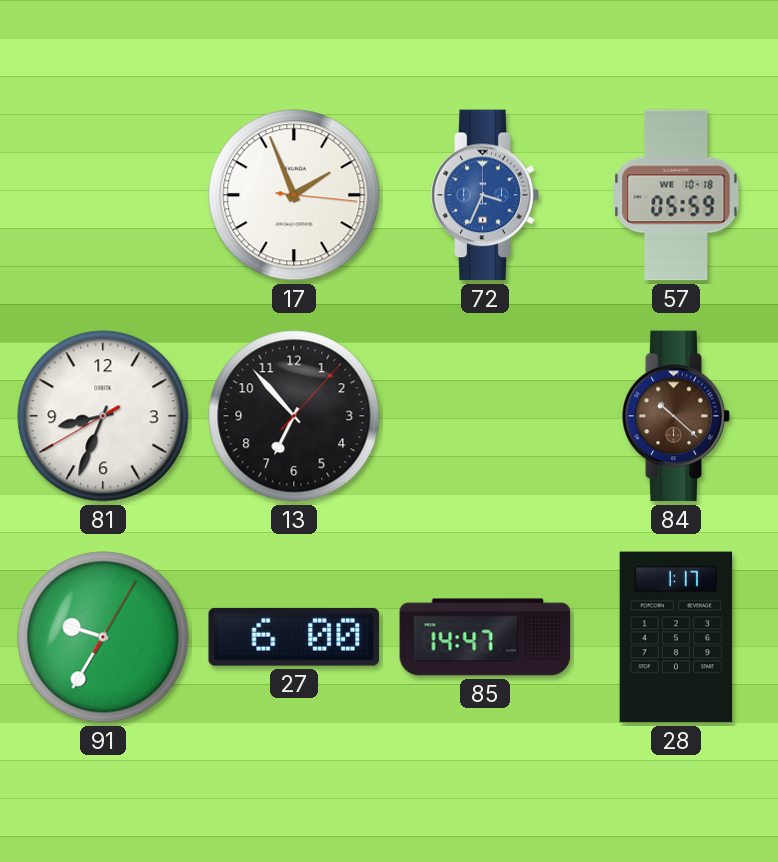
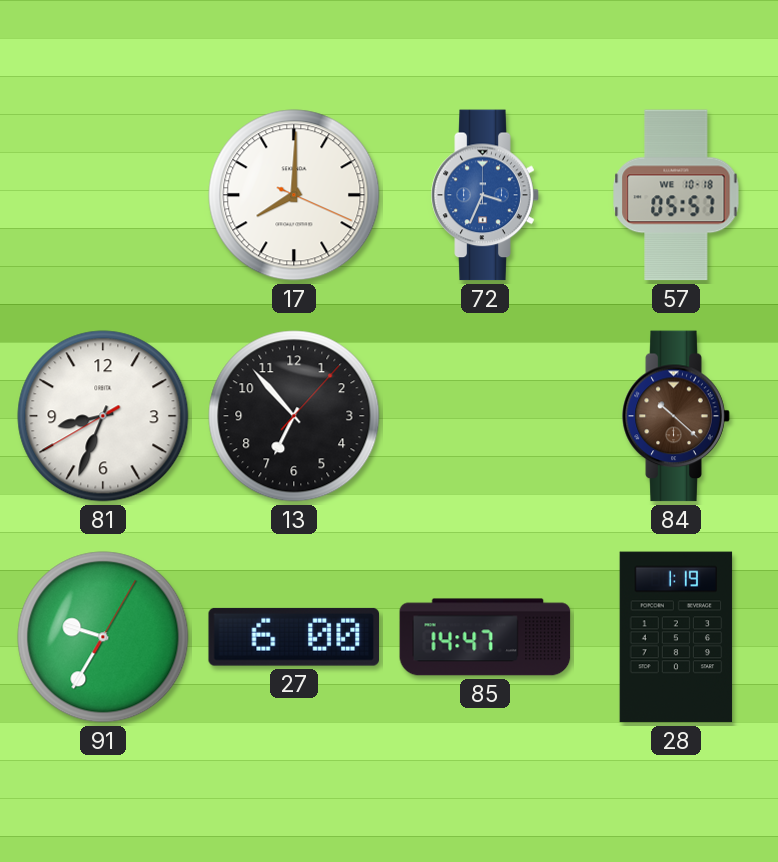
17: 1:56 -> 8:00
57: 05:59 -> 05:57
28: 1:17 -> 1:19
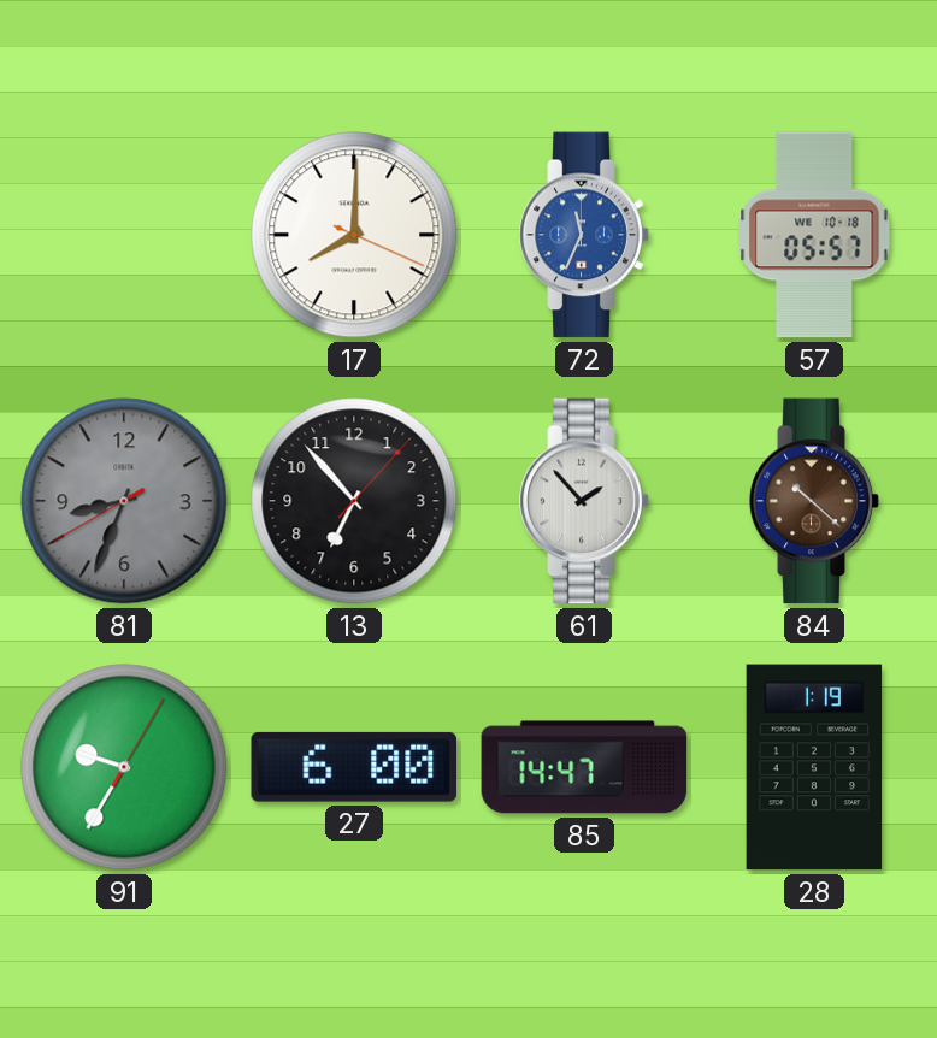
72: 3:34 -> 11:34
81 dial: white -> grey
61: none -> 1:53
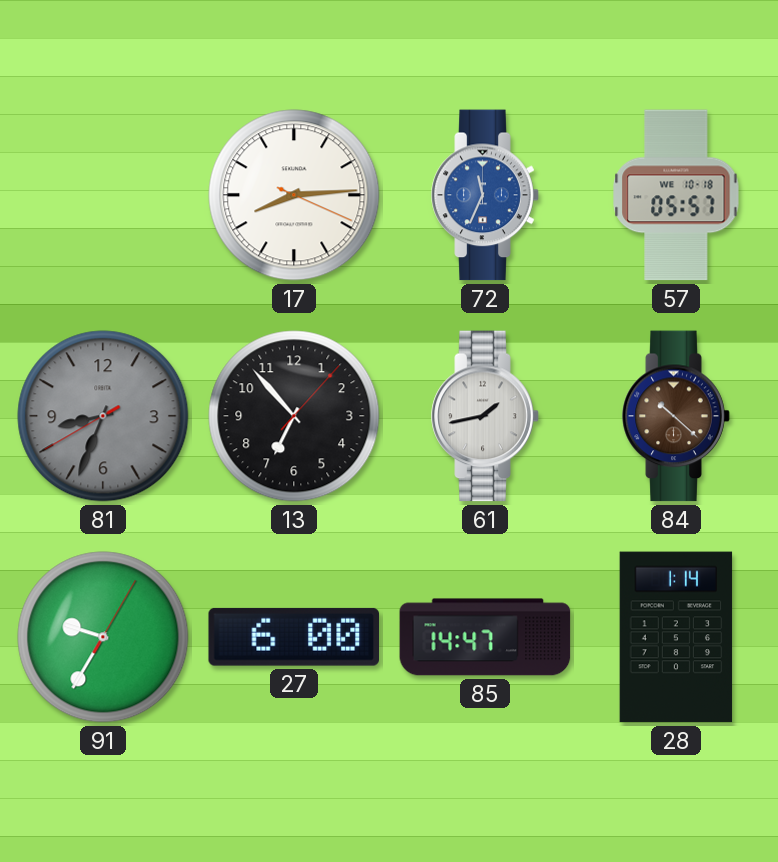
17: 8:00 -> 8:14
61: 1:53 -> 1:43
28: 1:19 -> 1:14
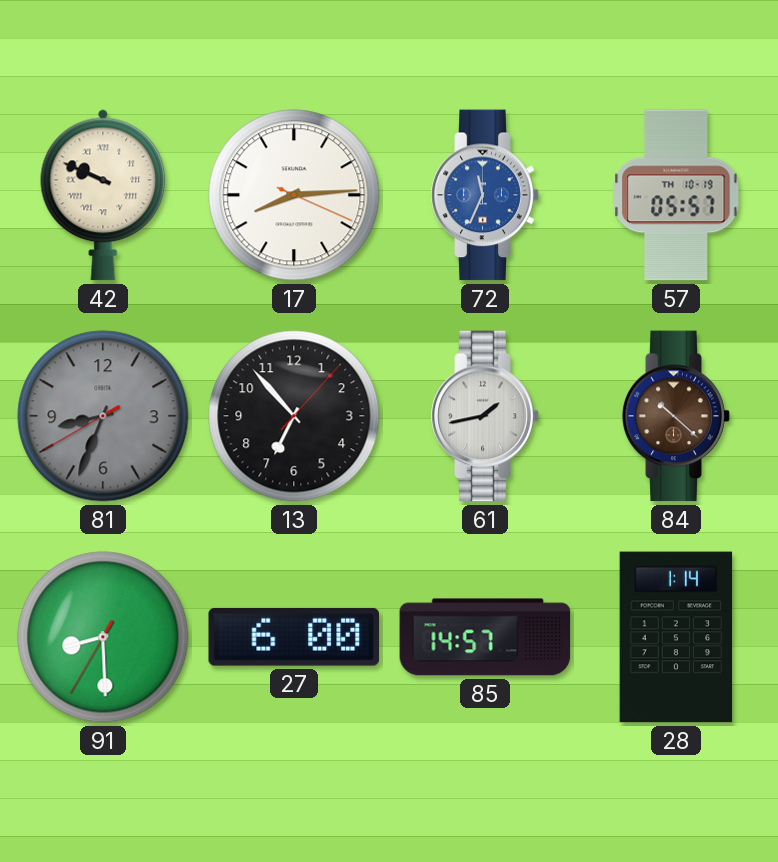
42: none -> 9:49
57 date: WE 10-18 -> TH 10-19
91: 9:35 -> 8:29
85: 14:47 -> 14:57
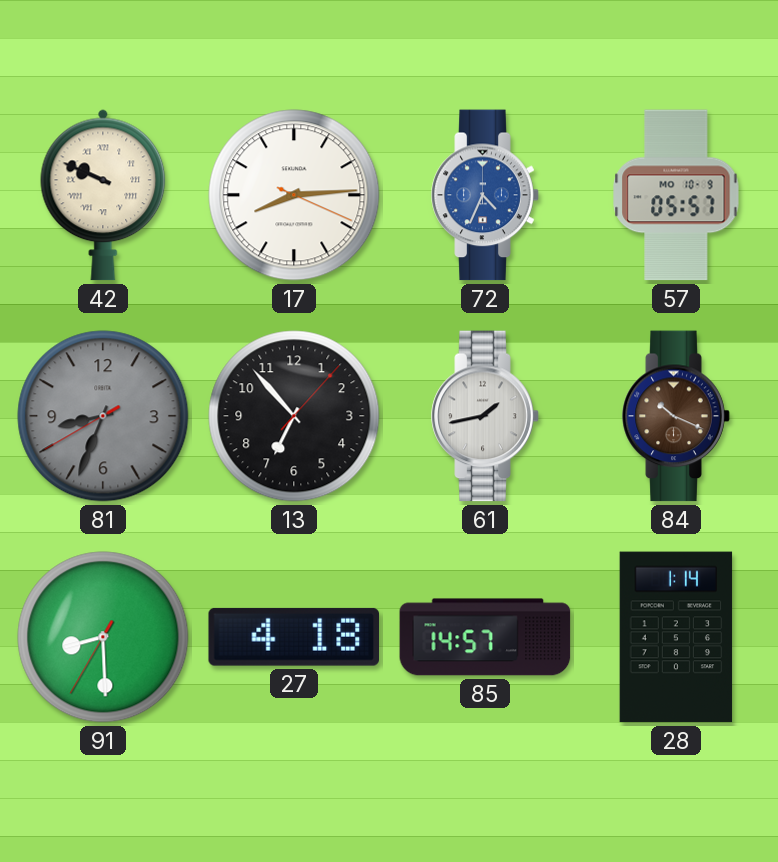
72: 11:34 -> 4:34
57 date: TH 10-19 -> MO 10-9
84: 10:22 -> 10:19
27: 6:00 -> 4:18
